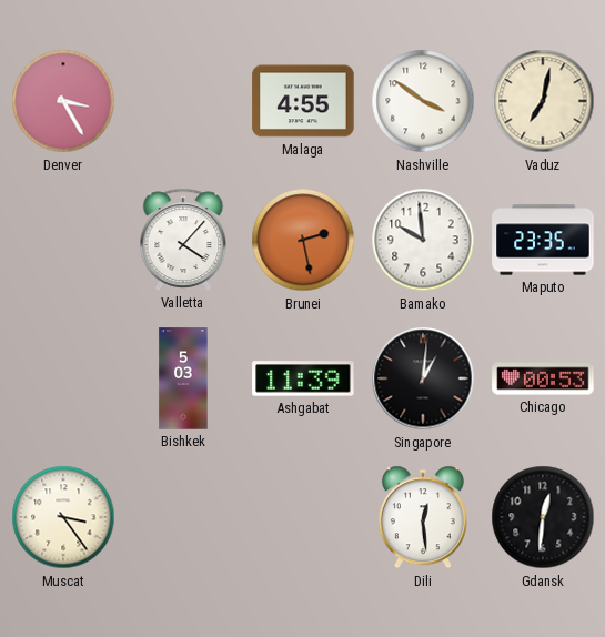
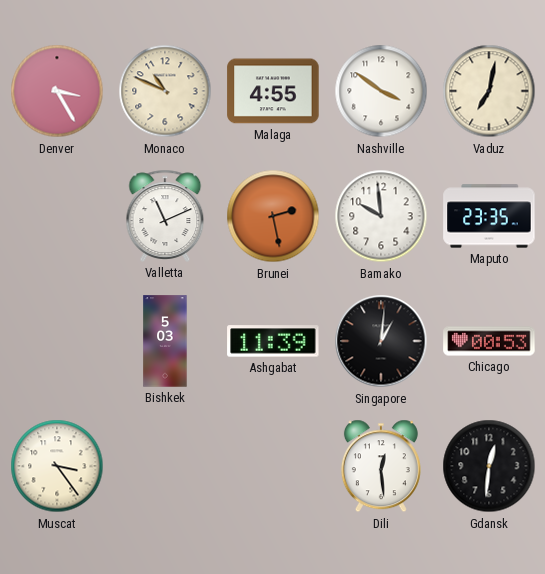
Monaco: none -> 10:49
Valletta: 4:07 -> 11:11
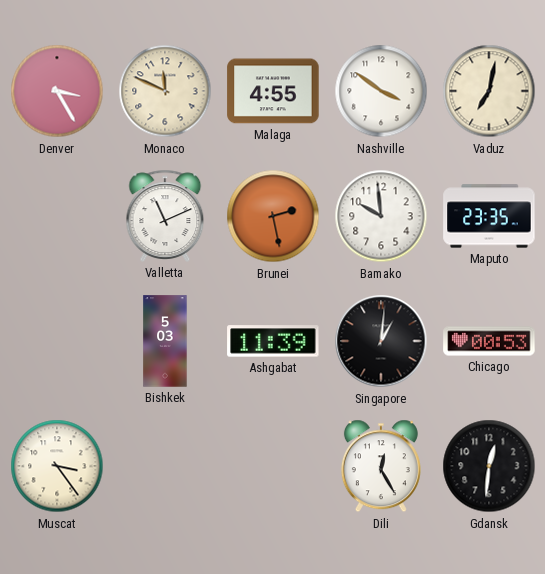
Monaco: 10:49 -> 11:49
Dili: 12:29 -> 12:25
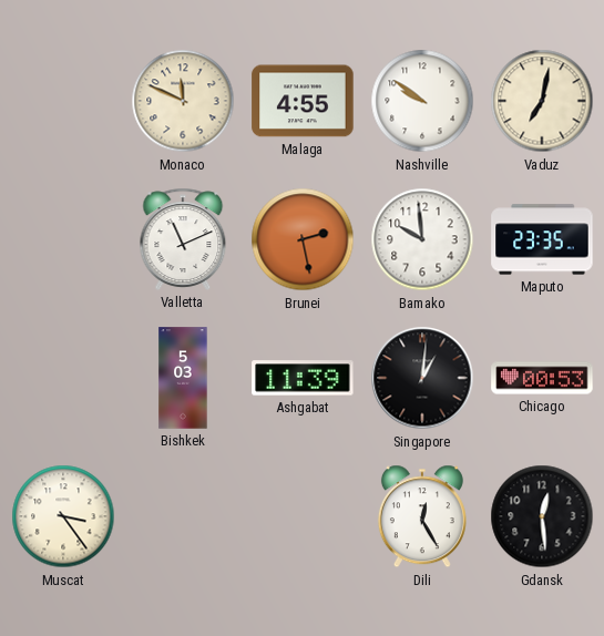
Denver: 3:25 -> none
Nashville: 3:51 -> 9:51
Gdansk: 12:31 -> 12:29
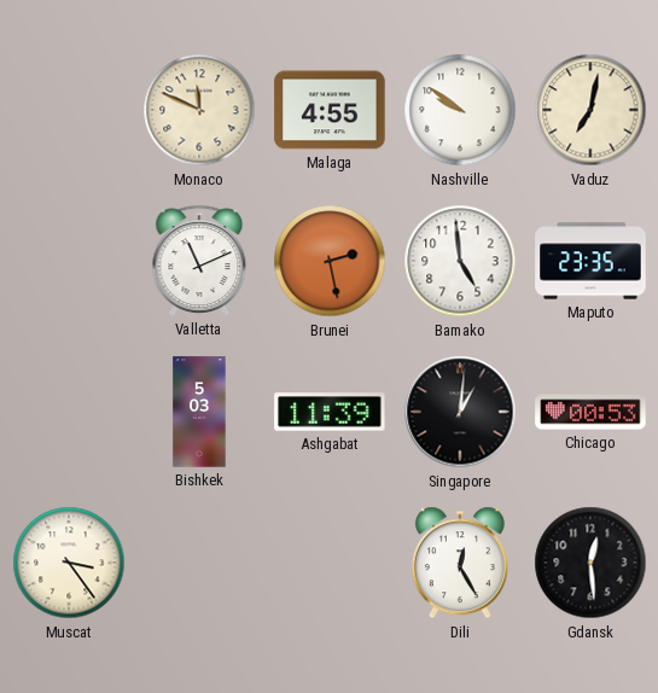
Bamako: 9:59 -> 4:59
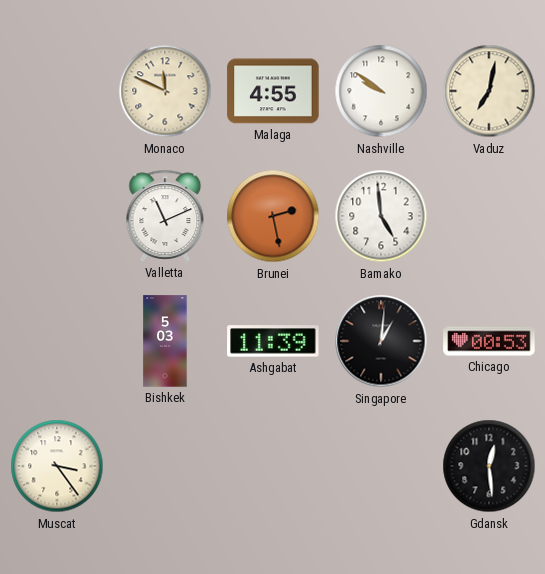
Maputo: 23:35 -> none
Dili: 12:25 -> none
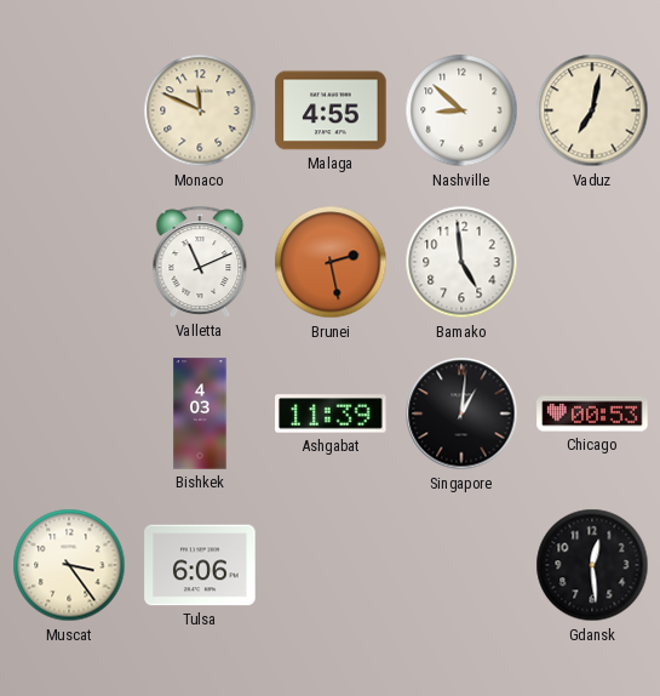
Nashville: 9:51 -> 8:52
Bishkek: 5:03 -> 4:03
Tulsa: none -> 6:06
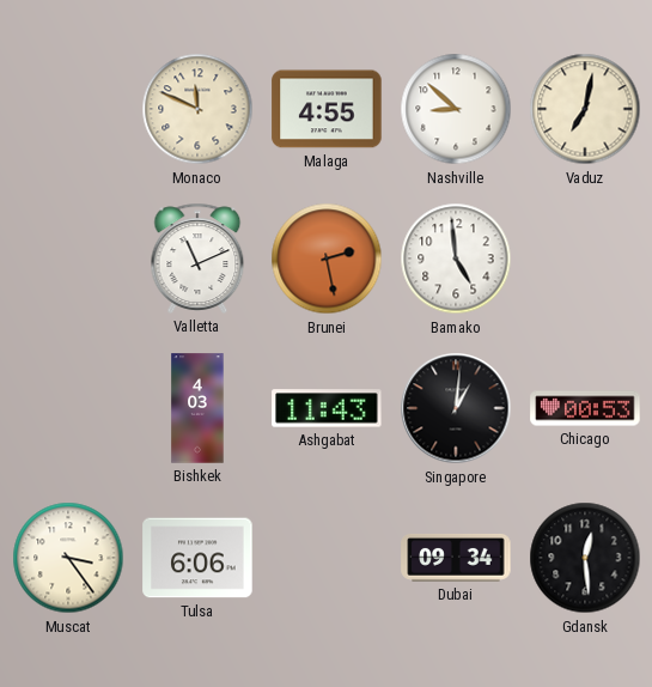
Ashgabat: 11:39 -> 11:43
Dubai: none -> 09:34
